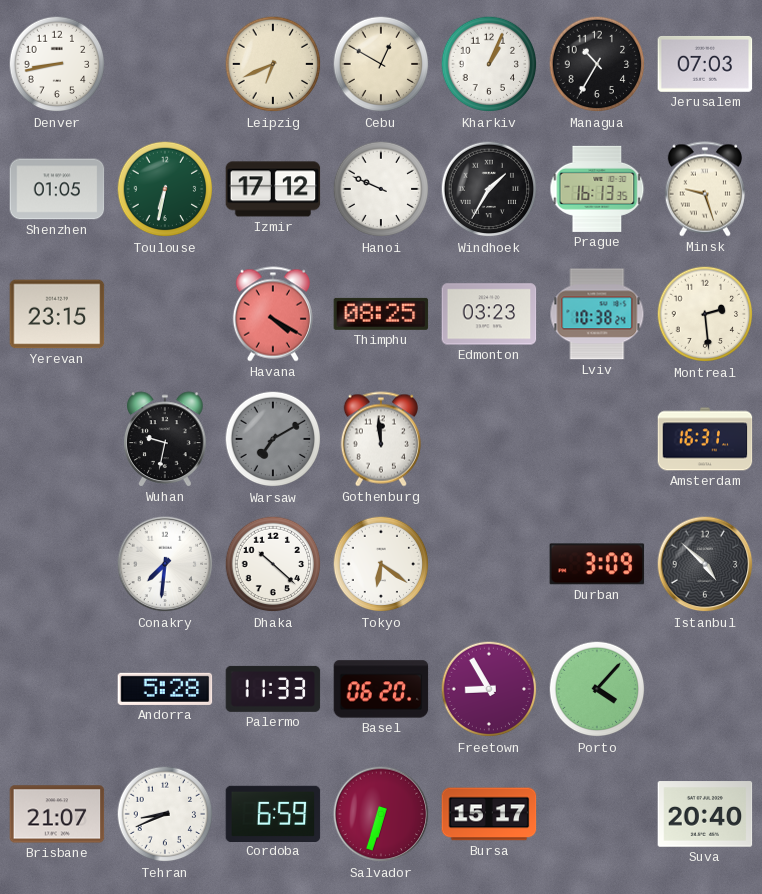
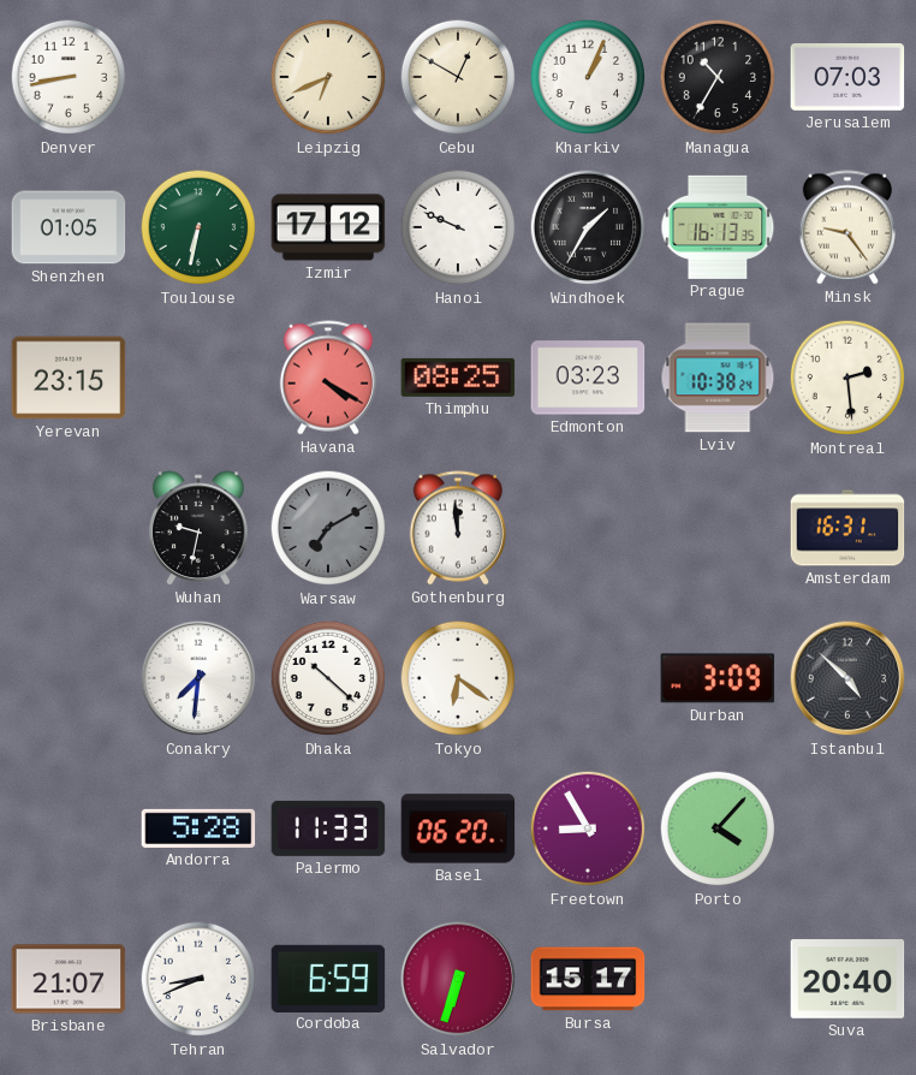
Minsk: 9:27 -> 9:24
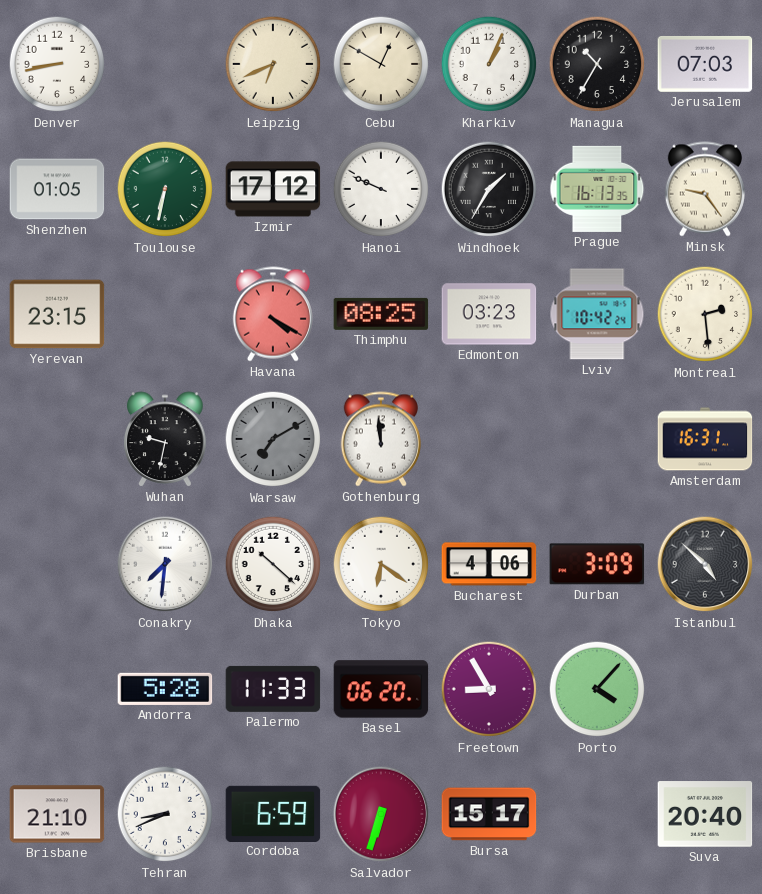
Lviv: 10:38 -> 10:42
Bucharest: none -> 4:06
Brisbane: 21:07 -> 21:10
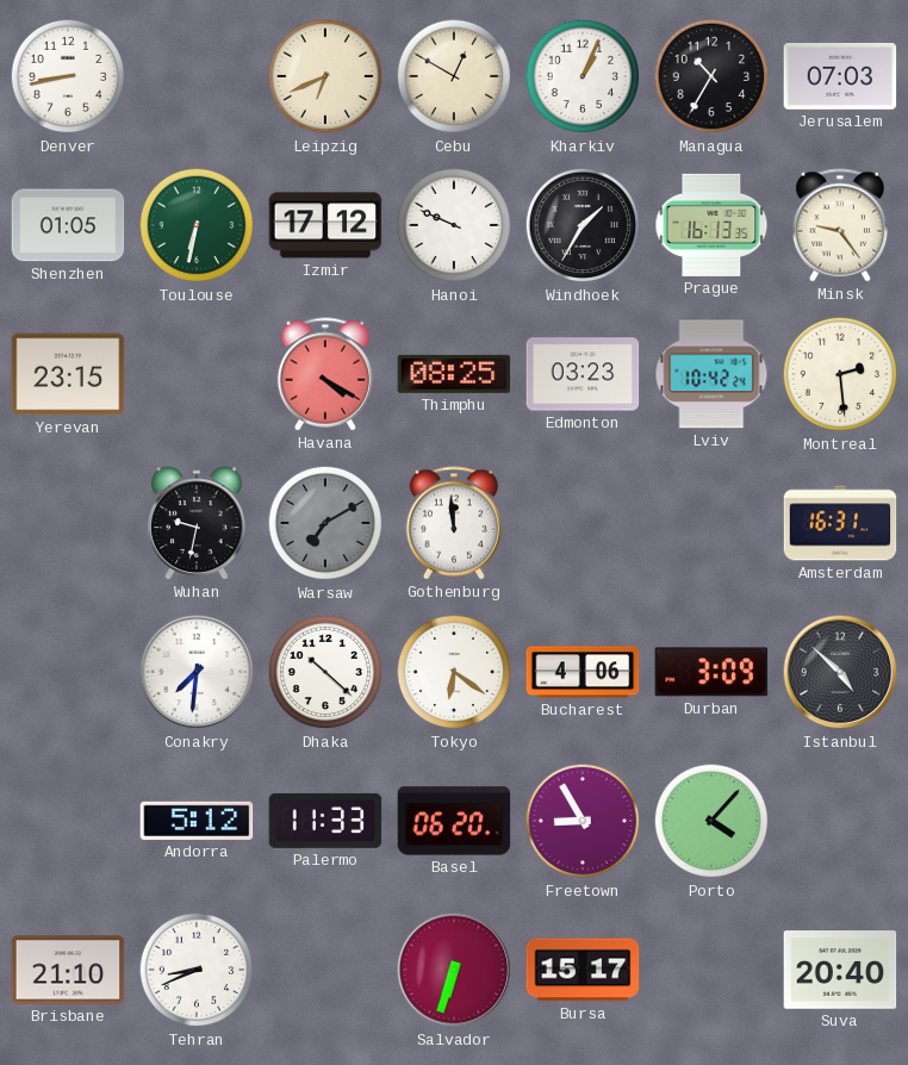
Andorra: 5:28 -> 5:12
Cordoba: 6:59 -> none
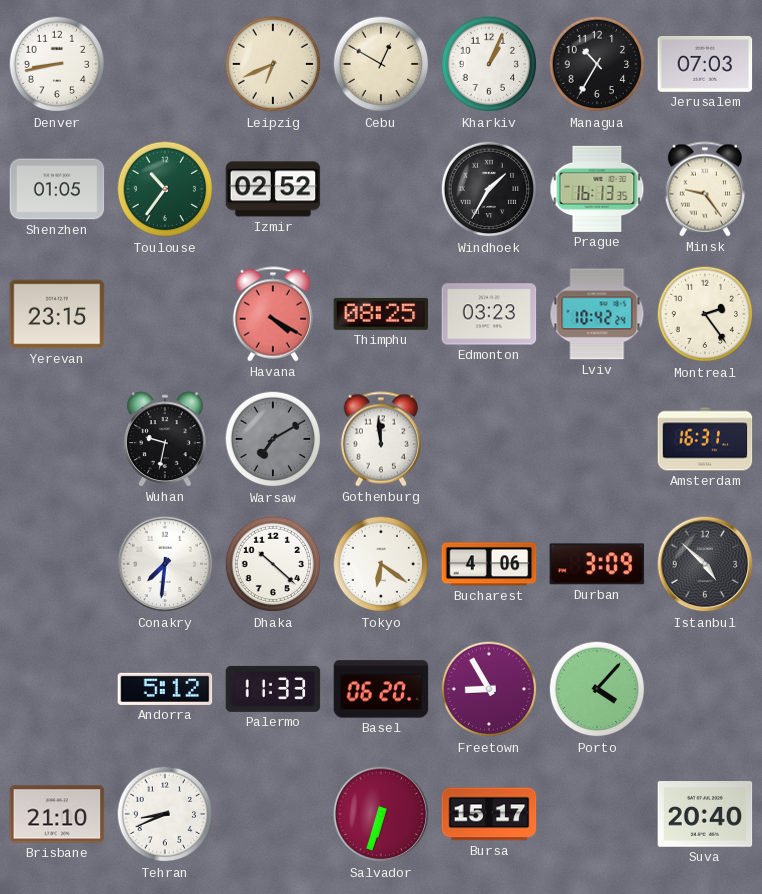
Toulouse: 6:32 -> 10:36
Izmir: 17:12 -> 02:52
Hanoi: 9:49 -> none
Montreal: 2:29 -> 2:24
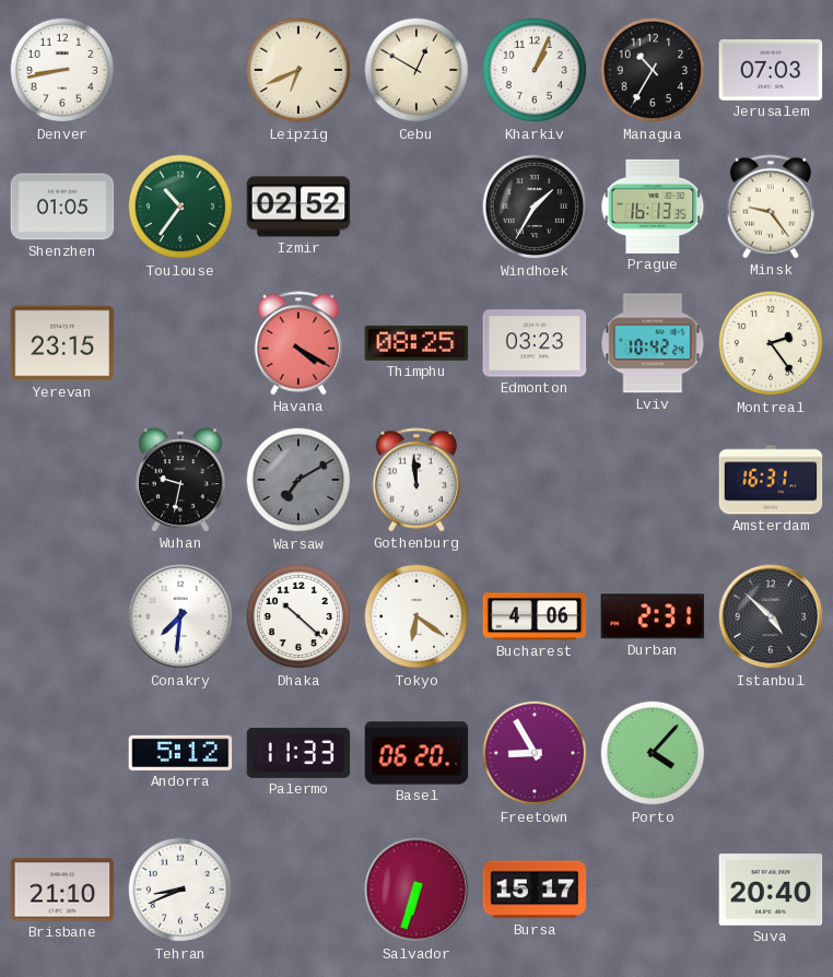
Durban: 3:09 -> 2:31
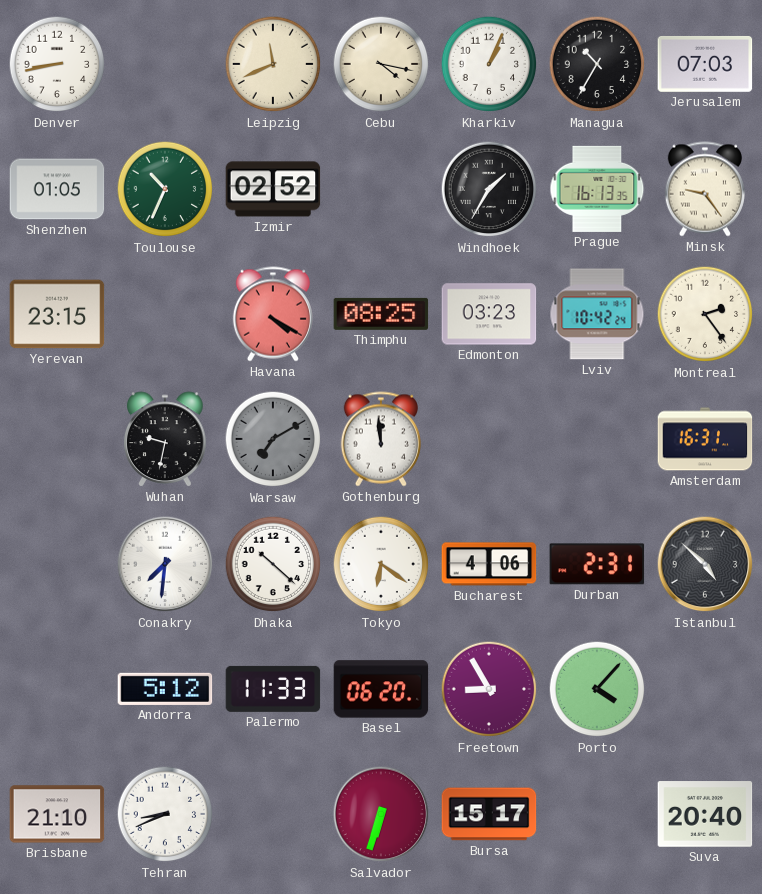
Leipzig: 6:41 -> 11:41
Cebu: 12:50 -> 4:17
Toulouse: 10:36 -> 10:34
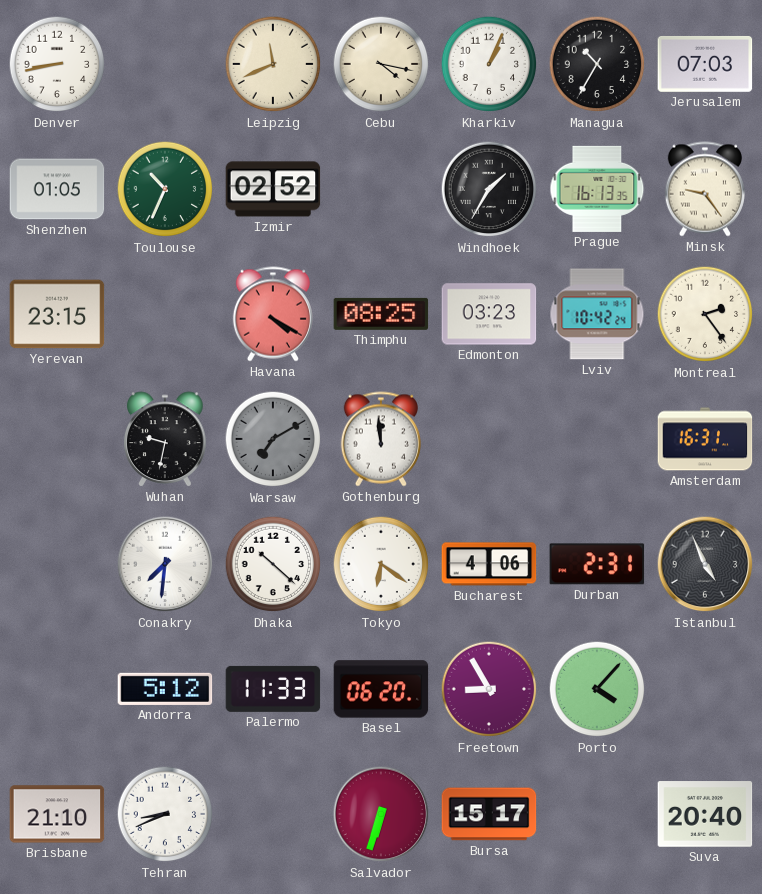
Istanbul: 4:52 -> 4:56
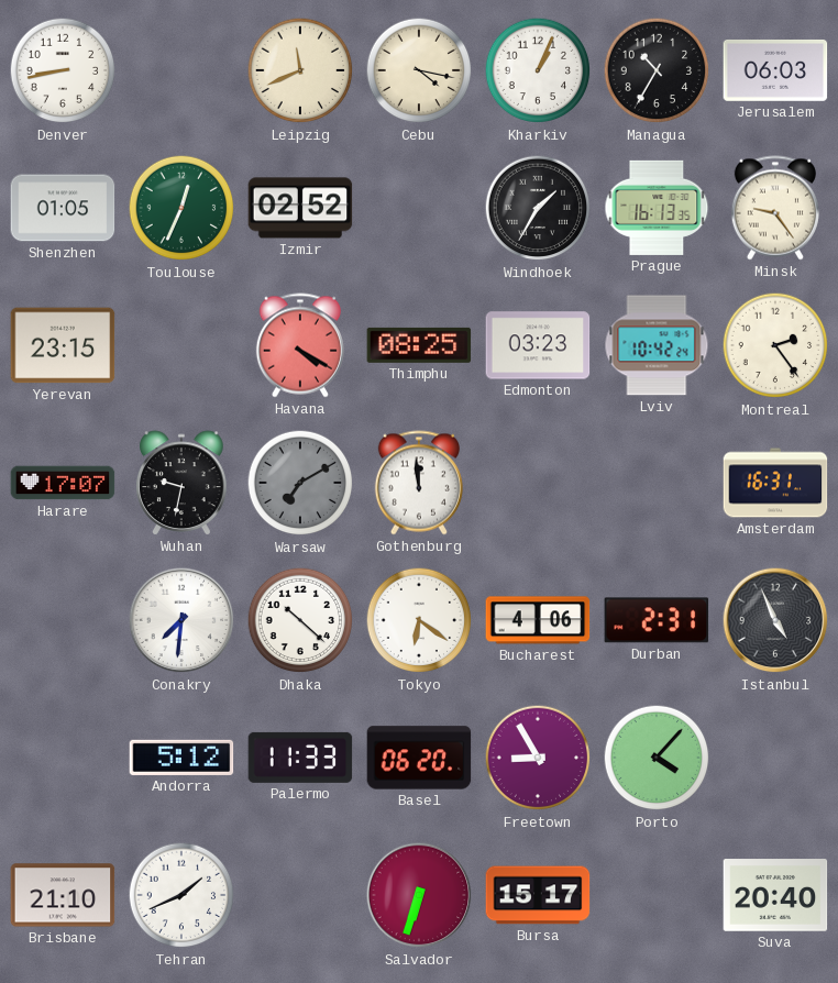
Jerusalem: 07:03 -> 06:03
Toulouse: 10:34 -> 12:34
Harare: none -> 17:07
Tehran: 8:41 -> 1:41
